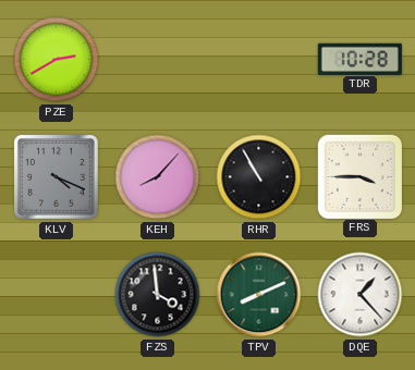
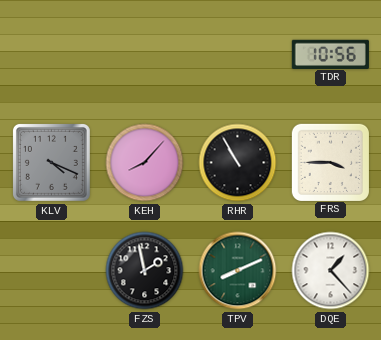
PZE: 2:40 -> none
TDR: 10:28 -> 10:56
FZS: 3:59 -> 1:58
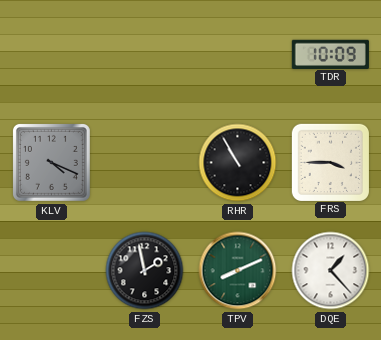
TDR: 10:56 -> 10:09
KEH: 8:07 -> none
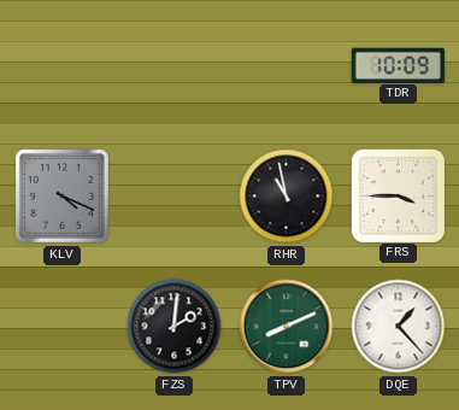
RHR: 10:55 -> 10:58
FZS: 1:58 -> 2:01
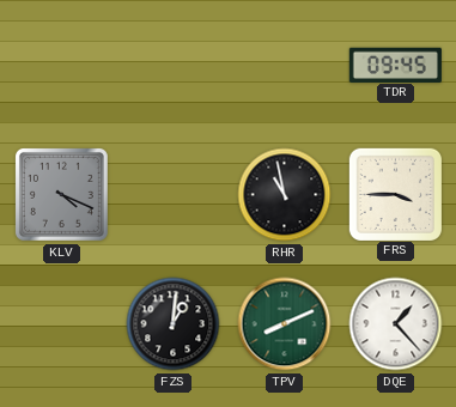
TDR: 10:09 -> 09:45
FZS: 2:01 -> 1:01
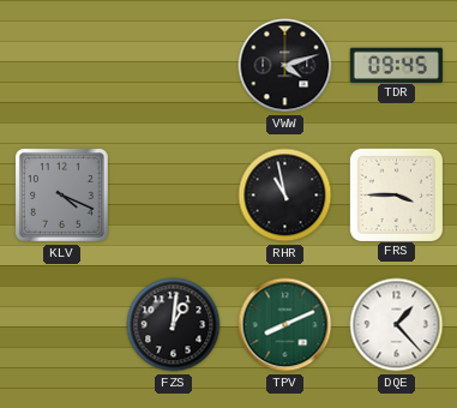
VWW: none -> 4:12
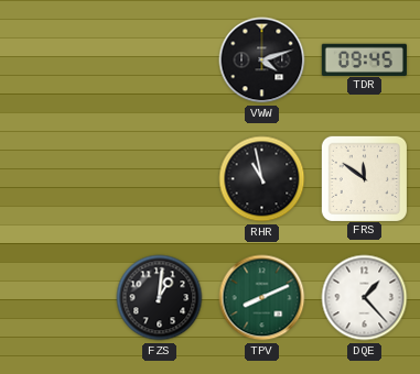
KLV: 4:19 -> none
FRS: 3:45 -> 11:51
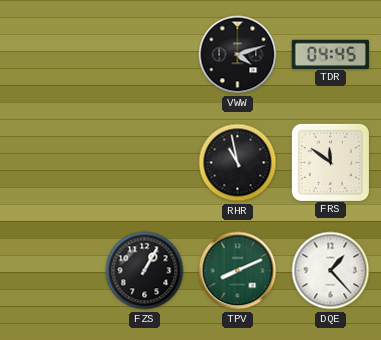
TDR: 09:45 -> 04:45
FZS: 1:01 -> 1:05
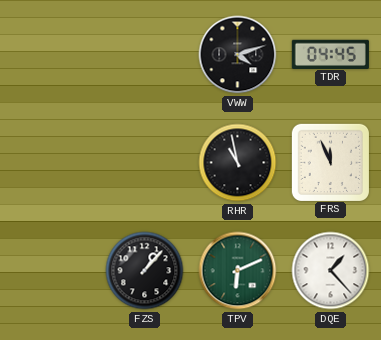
FRS: 11:51 -> 11:56
FZS: 1:05 -> 1:07
TPV: 8:11 -> 6:11
